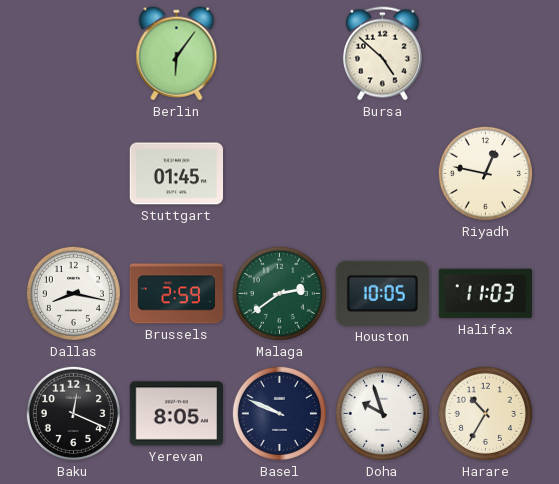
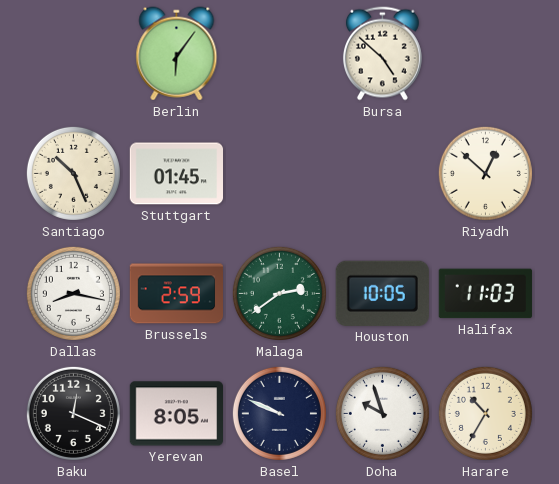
Santiago: none -> 10:26
Riyadh: 12:47 -> 12:52
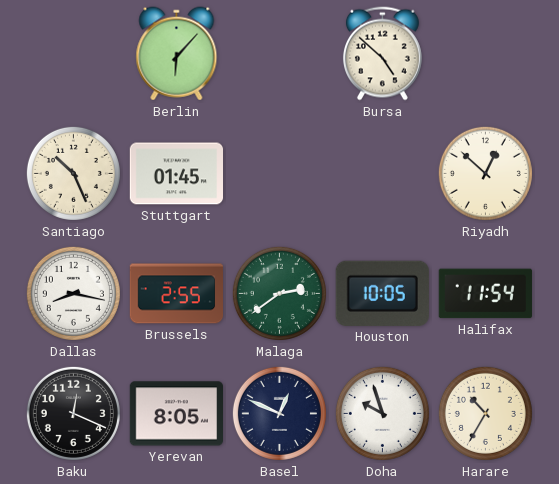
Berlin: 6:06 -> 6:07
Brussels: 2:59 -> 2:55
Halifax: 11:03 -> 11:54
Basel: 9:49 -> 12:49
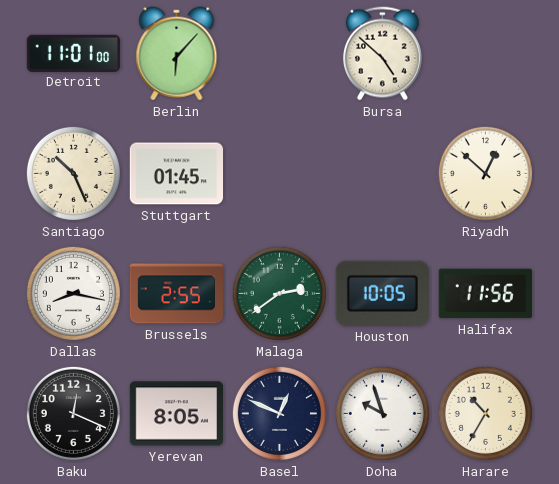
Detroit: none -> 11:01
Halifax: 11:54 -> 11:56
